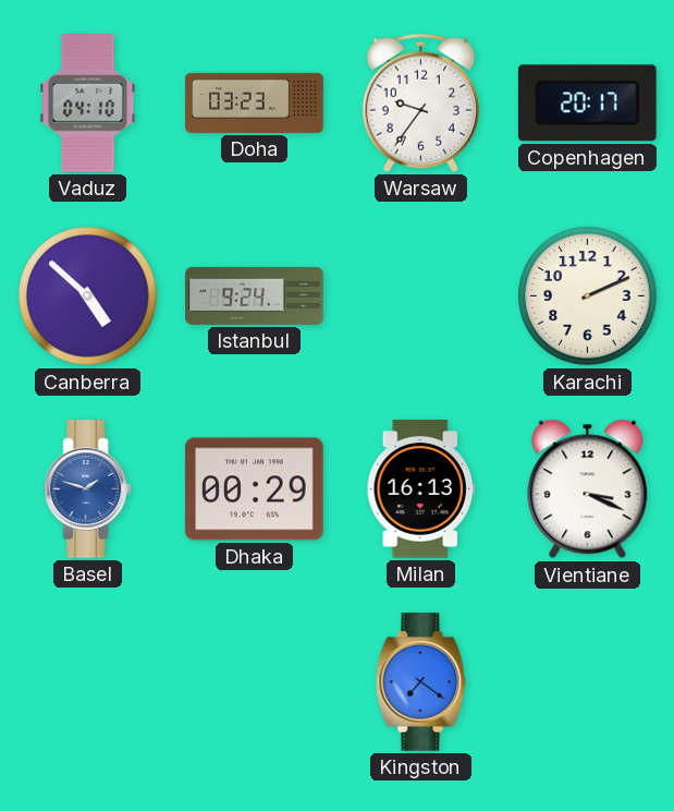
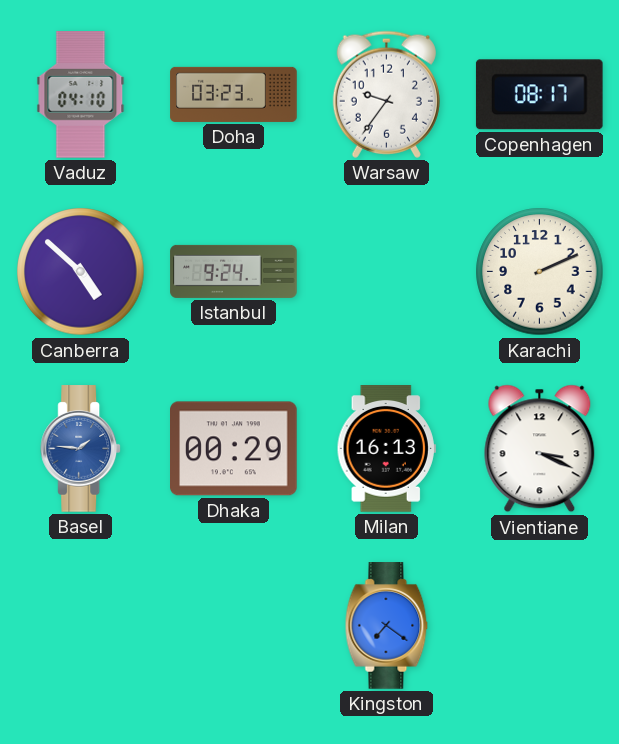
Copenhagen: 20:17 -> 08:17
Basel: 1:48 -> 1:46
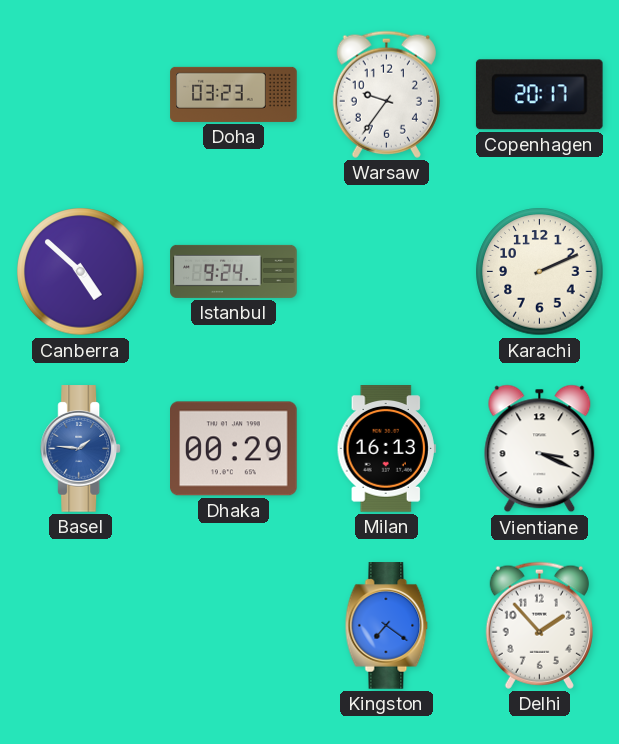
Vaduz: 04:10 -> none
Copenhagen: 08:17 -> 20:17
Delhi: none -> 1:53
